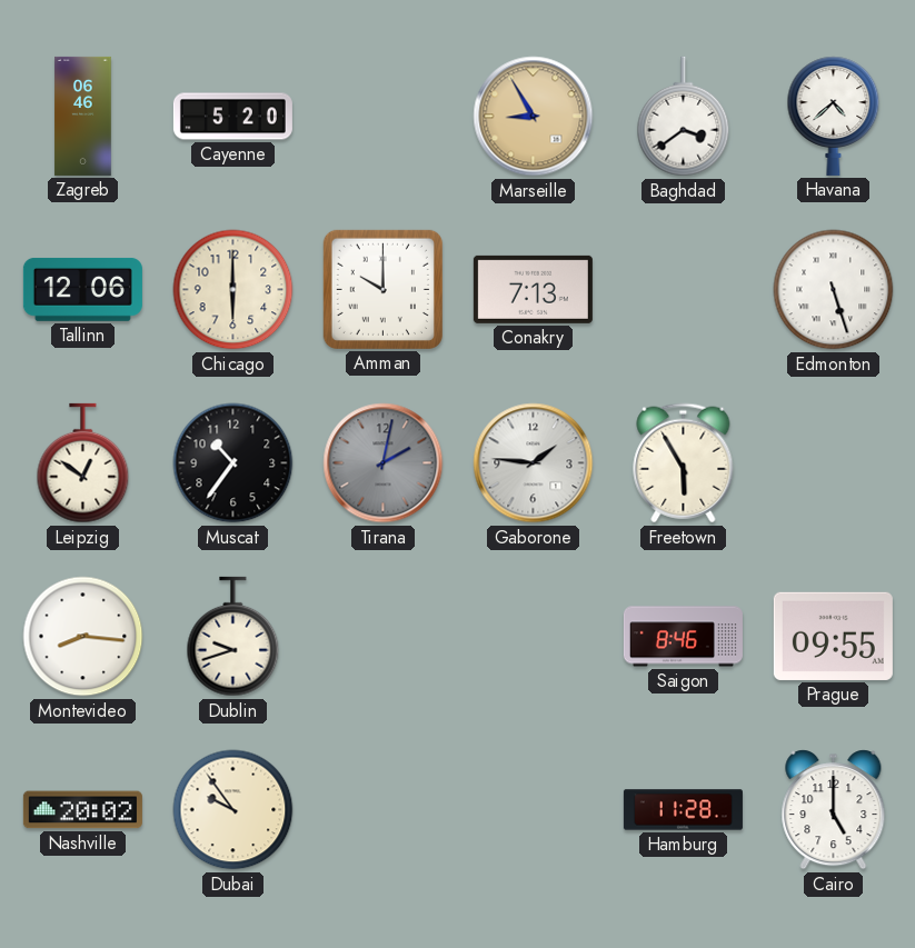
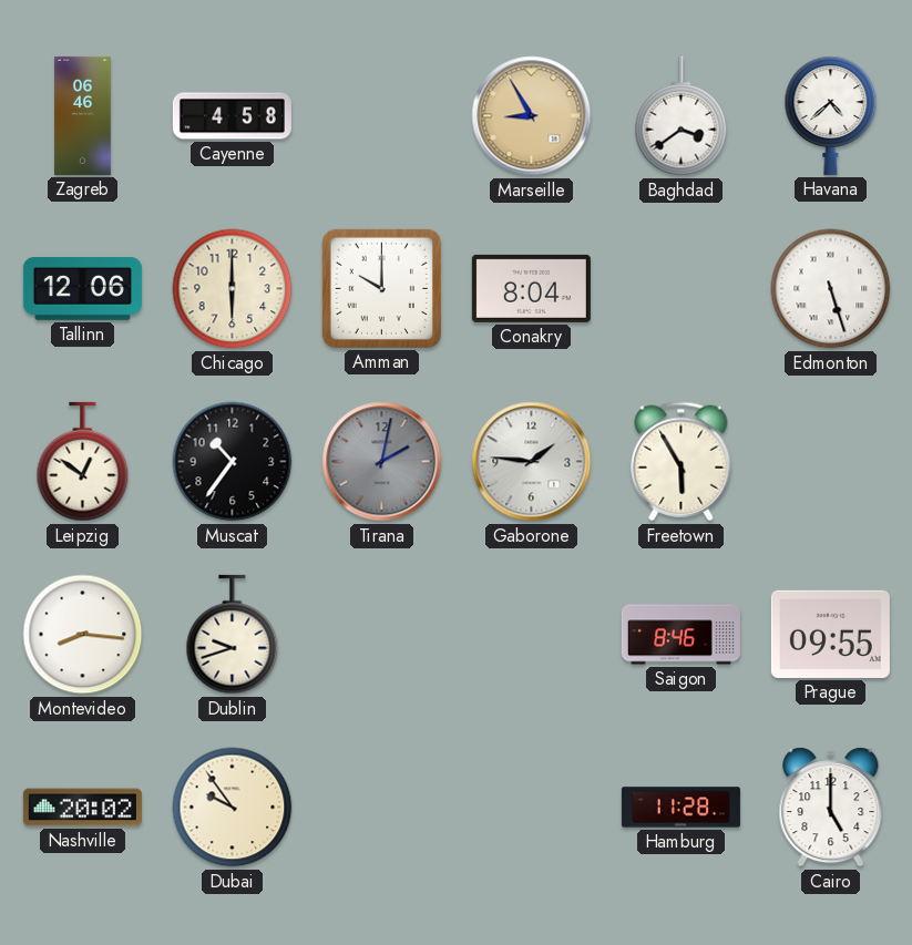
Cayenne: 5:20 -> 4:58
Conakry: 7:13 -> 8:04
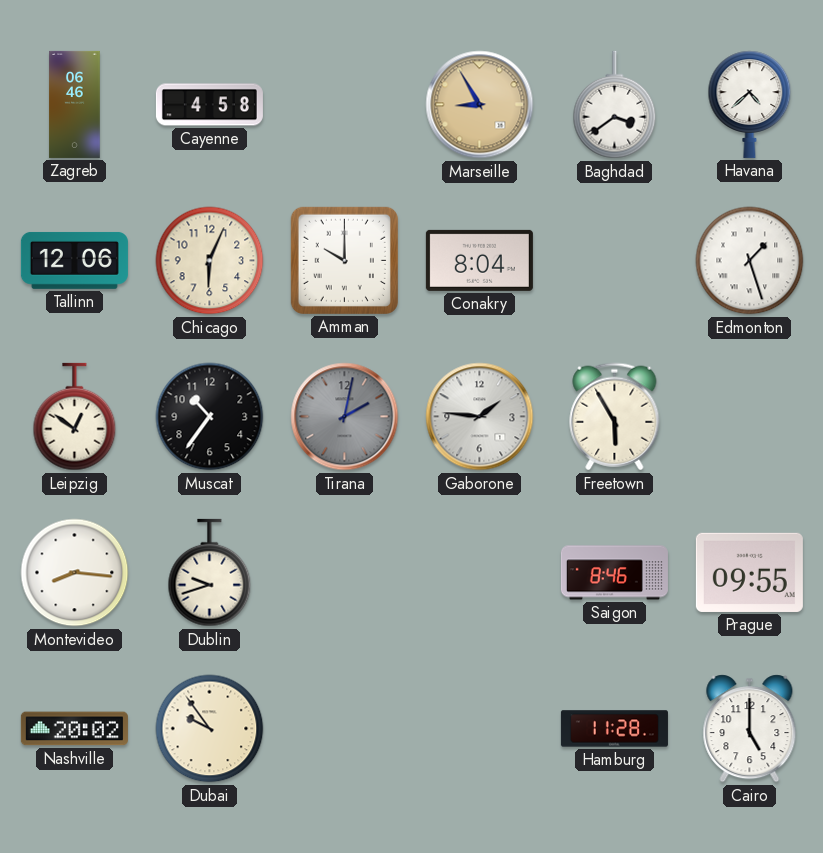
Chicago: 6:00 -> 6:04
Edmonton: 5:27 -> 1:27
